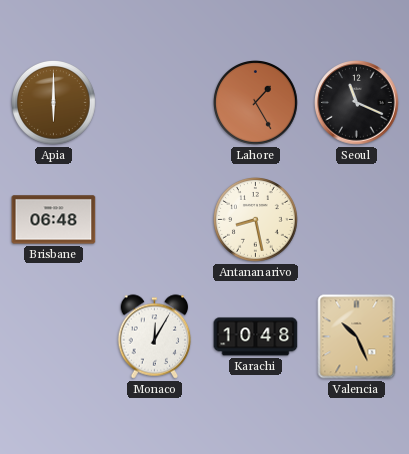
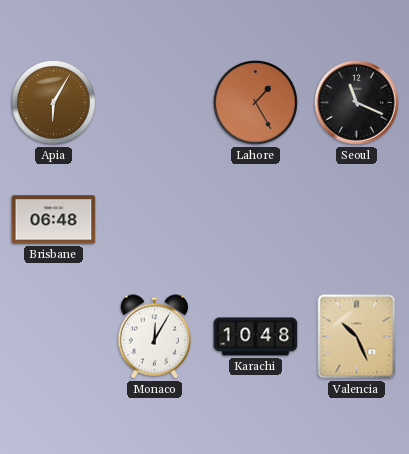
Apia: 6:00 -> 6:05
Antananarivo: 8:28 -> none
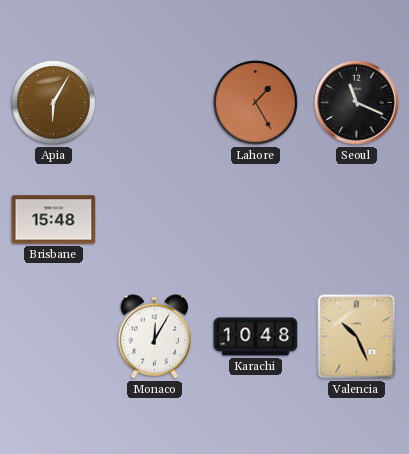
Brisbane: 06:48 -> 15:48
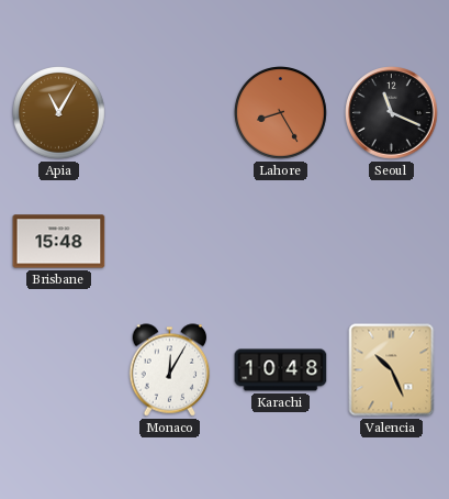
Apia: 6:05 -> 11:05
Lahore: 1:25 -> 8:25
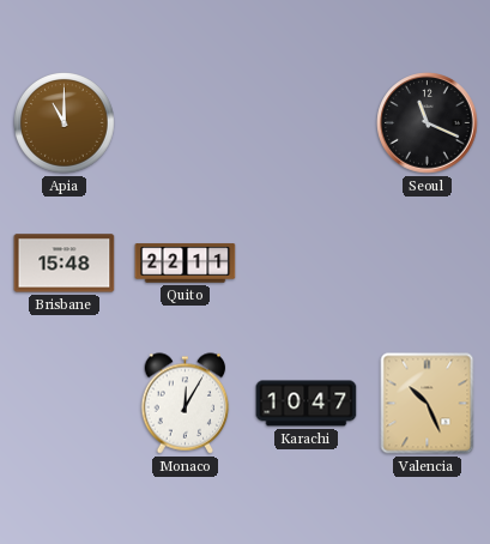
Apia: 11:05 -> 11:00
Lahore: 8:25 -> none
Quito: none -> 22:11
Karachi: 10:48 -> 10:47
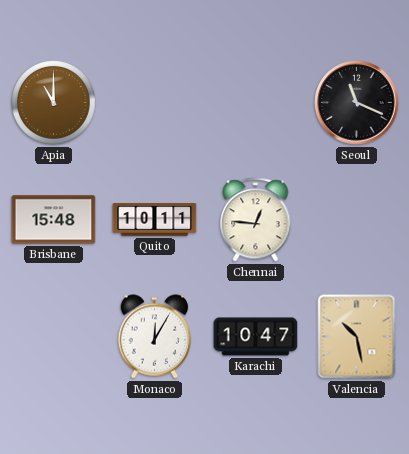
Quito: 22:11 -> 10:11
Chennai: none -> 12:46
Valencia: 10:26 -> 10:28
